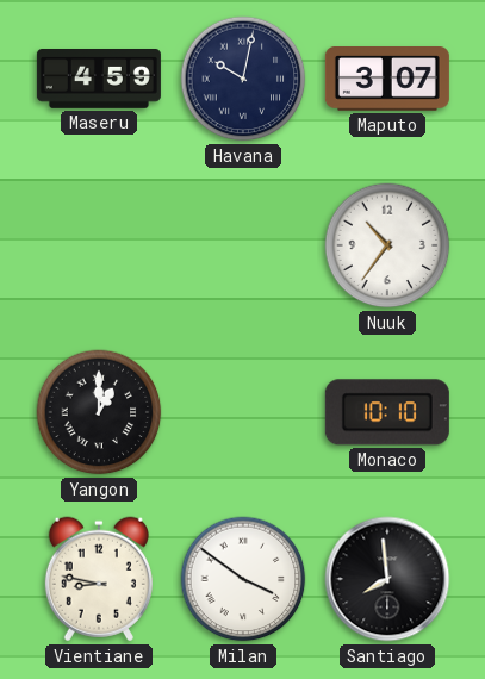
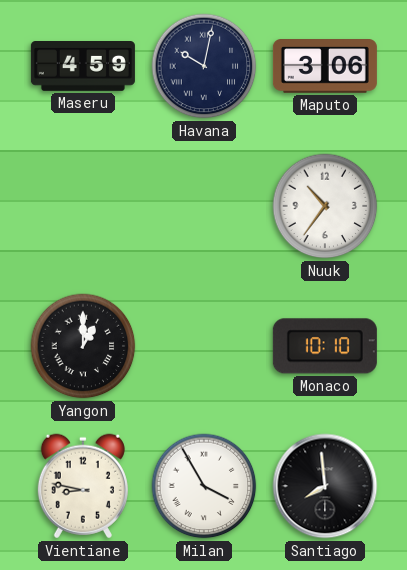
Maputo: 3:07 -> 3:06
Milan: 3:51 -> 3:55
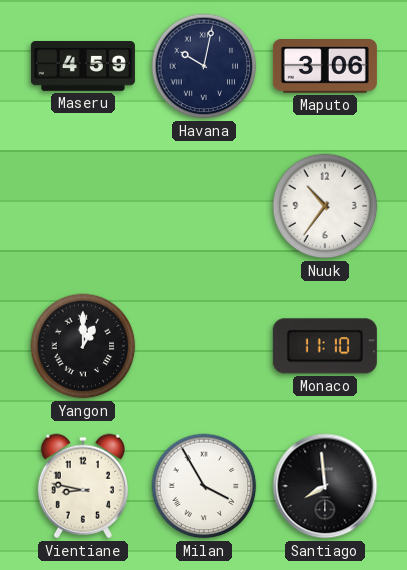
Monaco: 10:10 -> 11:10
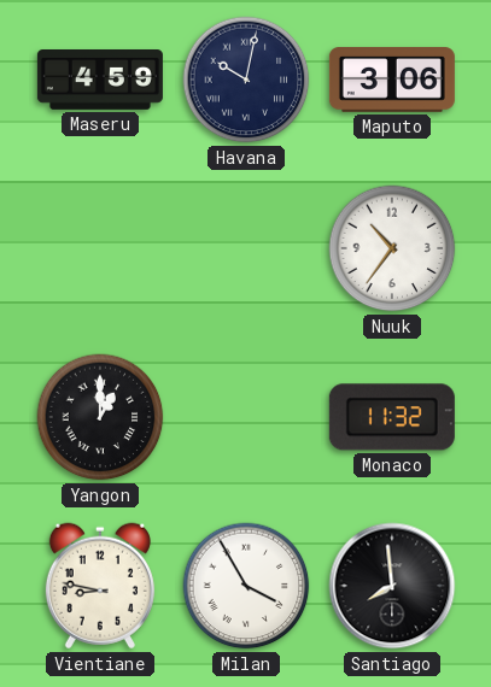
Monaco: 11:10 -> 11:32
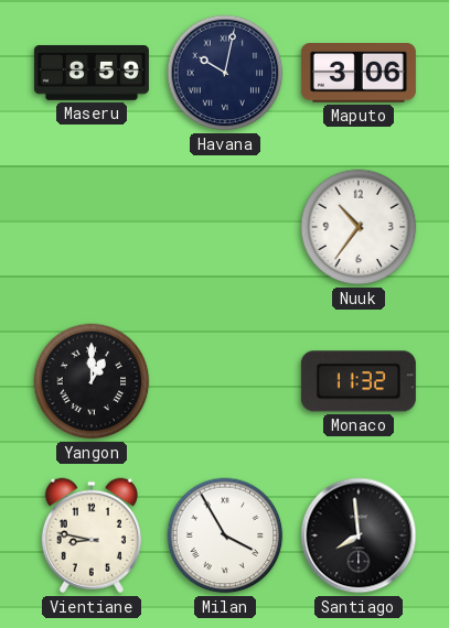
Maseru: 4:59 -> 8:59
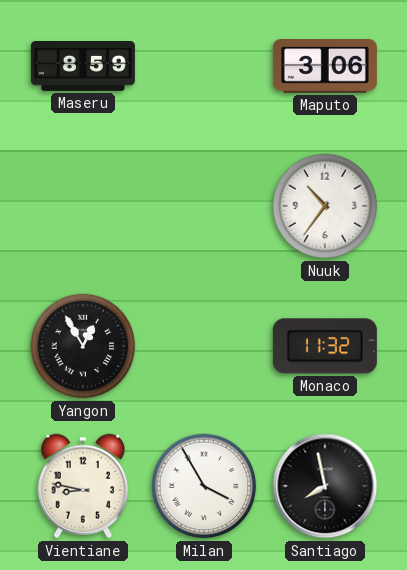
Havana: 10:02 -> none
Yangon: 1:00 -> 12:55
Santiago: 7:59 -> 7:58
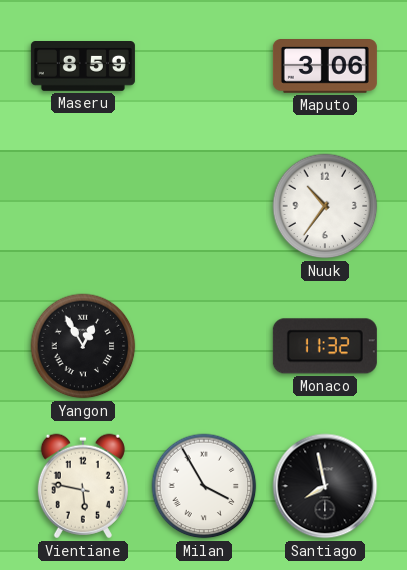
Vientiane: 8:47 -> 5:47
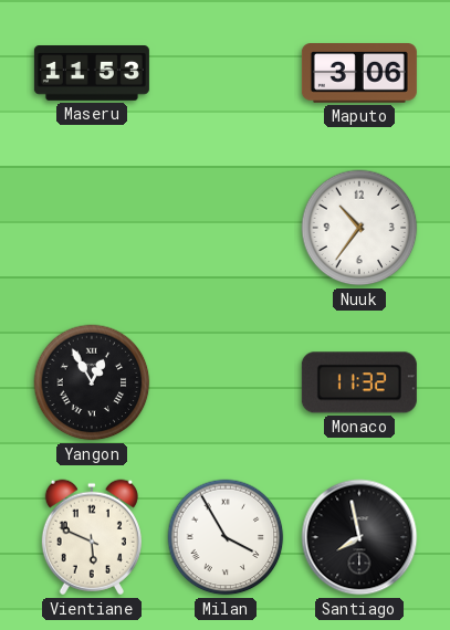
Maseru: 8:59 -> 11:53
Vientiane: 5:47 -> 5:49
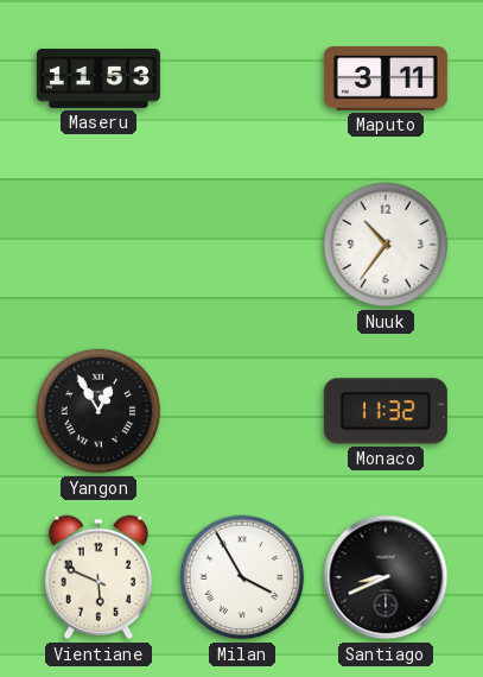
Maputo: 3:06 -> 3:11
Santiago: 7:58 -> 8:41
